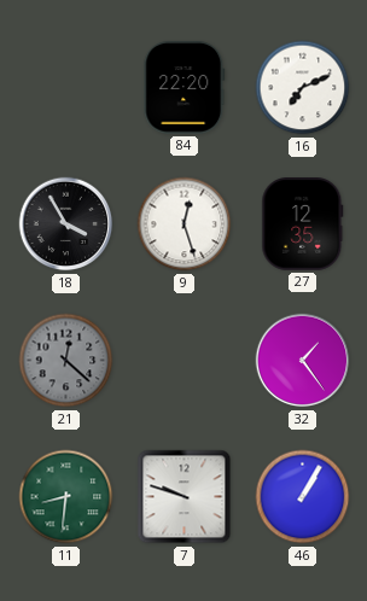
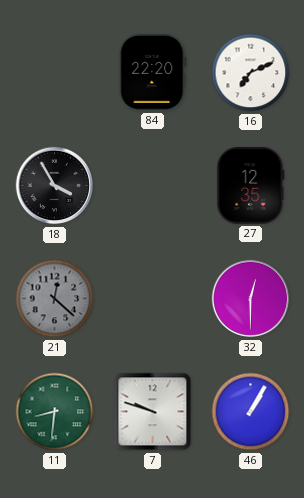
9: 12:27 -> none
32: 1:24 -> 12:30
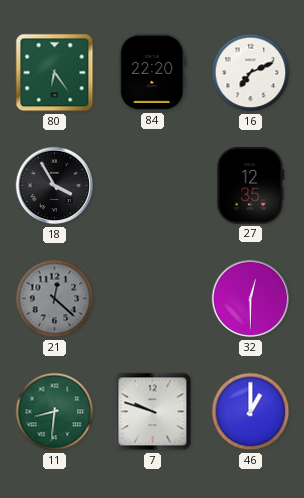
80: none -> 6:24
46: 1:05 -> 1:00
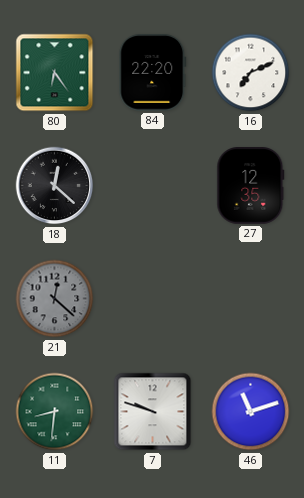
18: 3:55 -> 12:22
32: 12:30 -> none
46: 1:00 -> 11:12
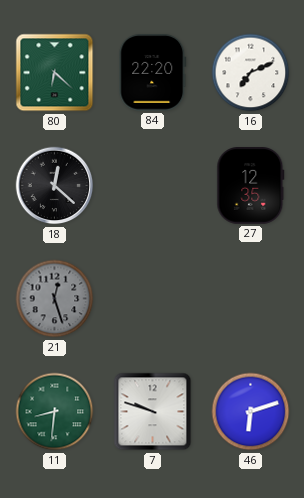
80: 6:24 -> 6:22
21: 12:22 -> 12:27
46: 11:12 -> 6:12
